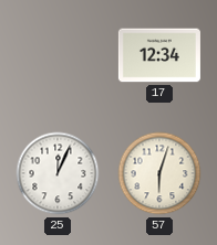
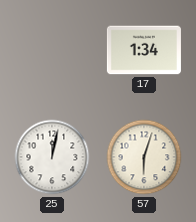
17: 12:34 -> 1:34
25: 12:04 -> 12:02
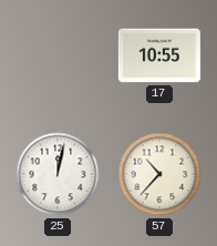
17: 1:34 -> 10:55
57: 6:03 -> 10:37
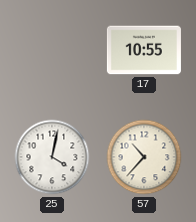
25: 12:02 -> 4:02
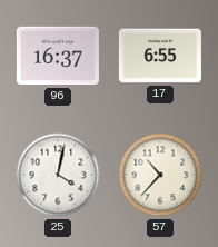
96: none -> 16:37
17: 10:55 -> 6:55
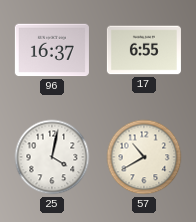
57: 10:37 -> 10:40
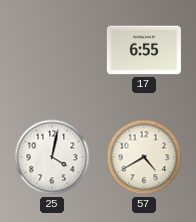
96: 16:37 -> none
57: 10:40 -> 4:40
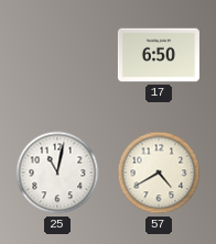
17: 6:55 -> 6:50
25: 4:02 -> 11:02
